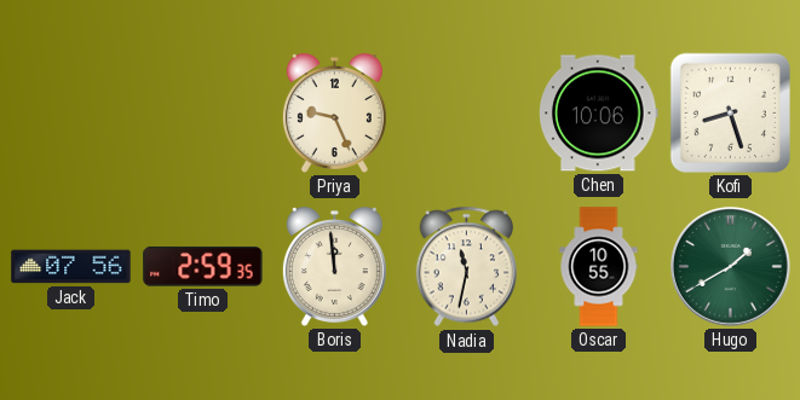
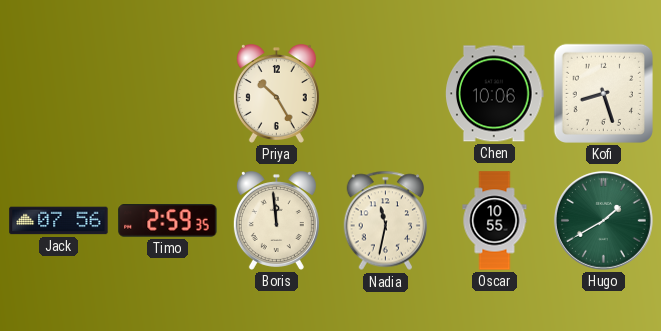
Priya: 9:26 -> 10:25
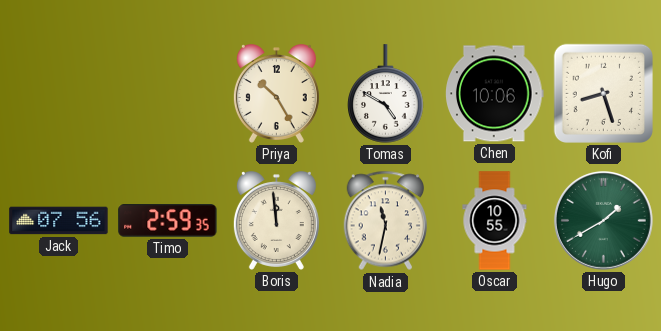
Tomas: none -> 4:50
